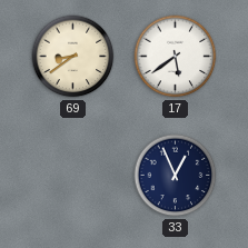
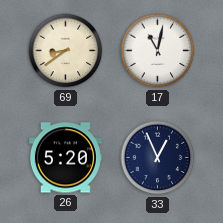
17: 5:39 -> 11:02
26: none -> 5:20
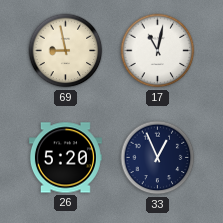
69: 8:39 -> 8:58
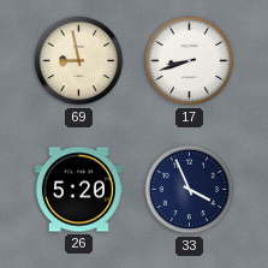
17: 11:02 -> 8:42
33: 12:56 -> 3:56
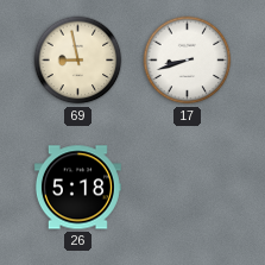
26: 5:20 -> 5:18
33: 3:56 -> none
